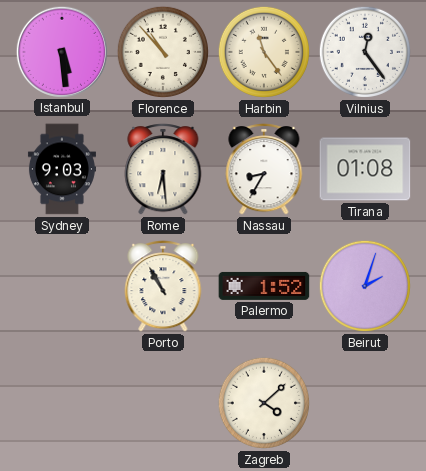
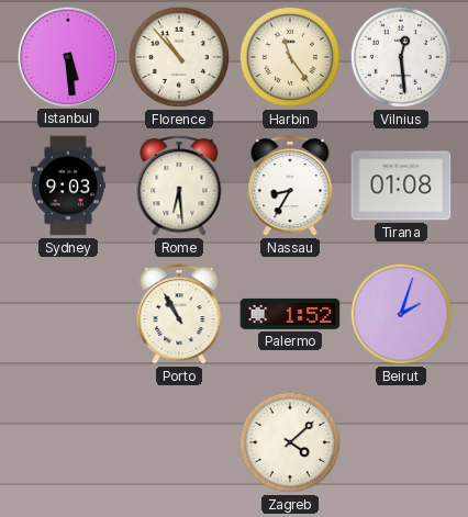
Vilnius: 12:24 -> 12:29
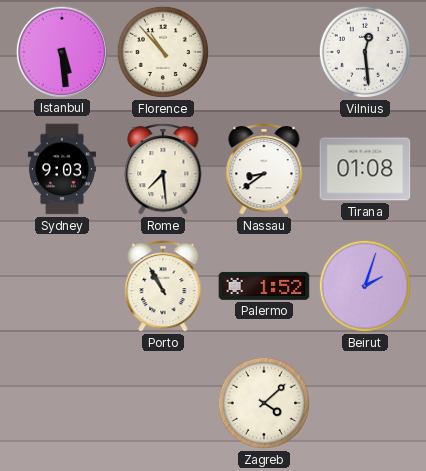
Harbin: 11:24 -> none
Rome: 6:29 -> 7:29
Nassau: 8:35 -> 8:39
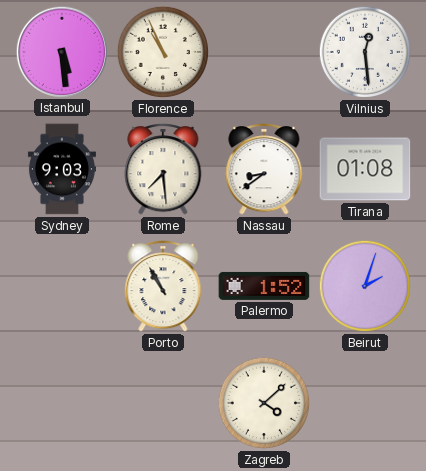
Florence: 10:53 -> 10:56
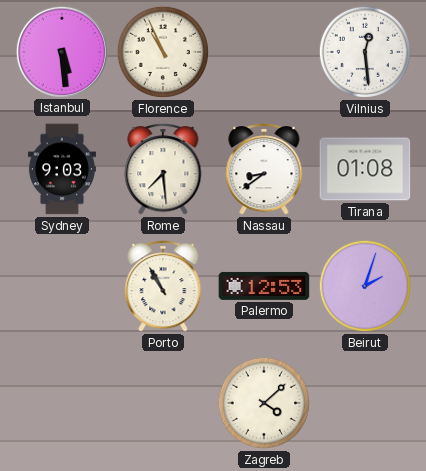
Palermo: 1:52 -> 12:53
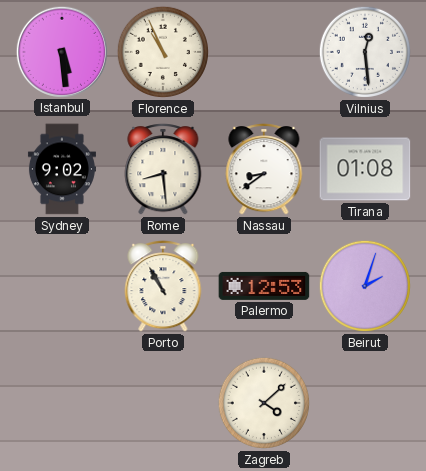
Sydney: 9:03 -> 9:02
Rome: 7:29 -> 8:29
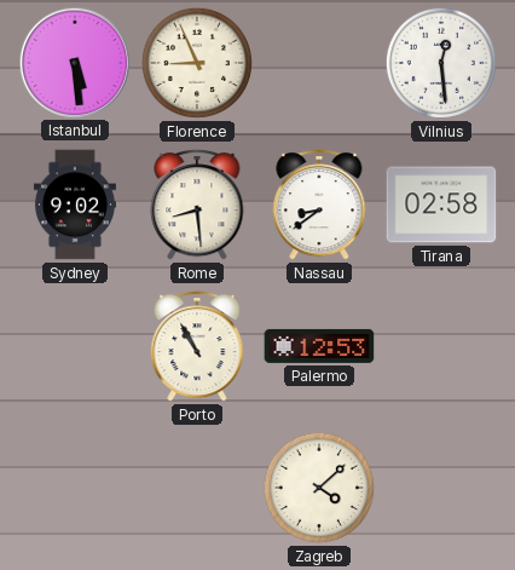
Florence: 10:56 -> 8:56
Tirana: 01:08 -> 02:58
Beirut: 2:03 -> none
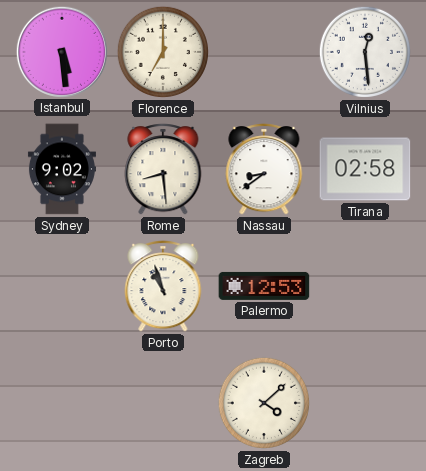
Florence: 8:56 -> 7:00
Porto: 10:55 -> 10:57
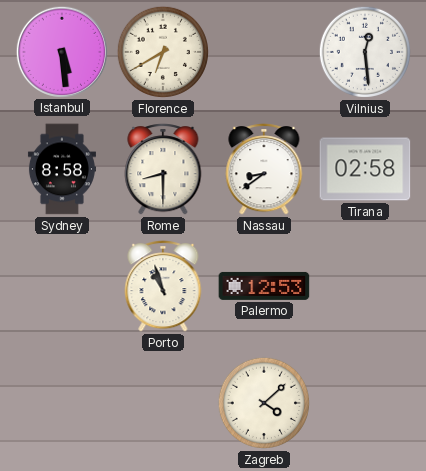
Florence: 7:00 -> 6:40
Sydney: 9:02 -> 8:58
Rome: 8:29 -> 8:30
